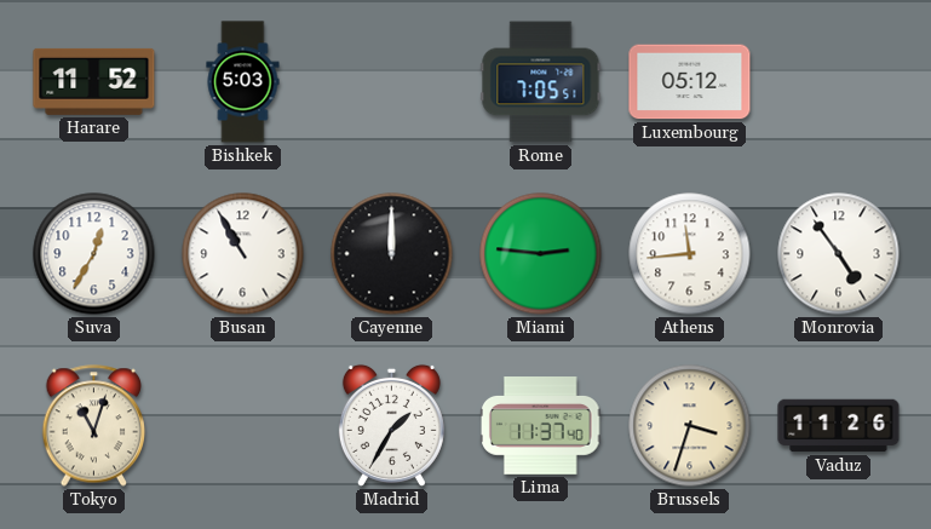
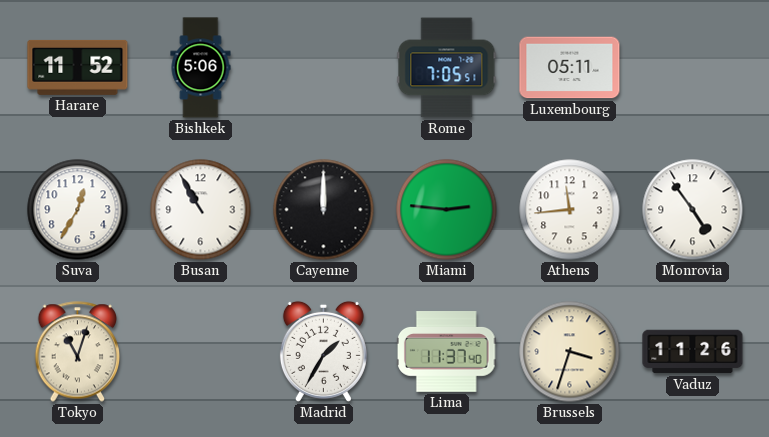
Bishkek: 5:03 -> 5:06
Luxembourg: 05:12 -> 05:11
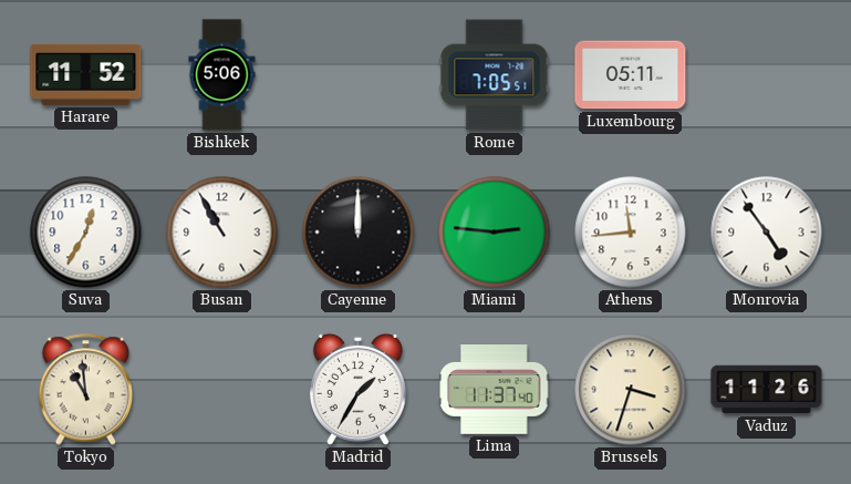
Tokyo: 11:03 -> 10:59
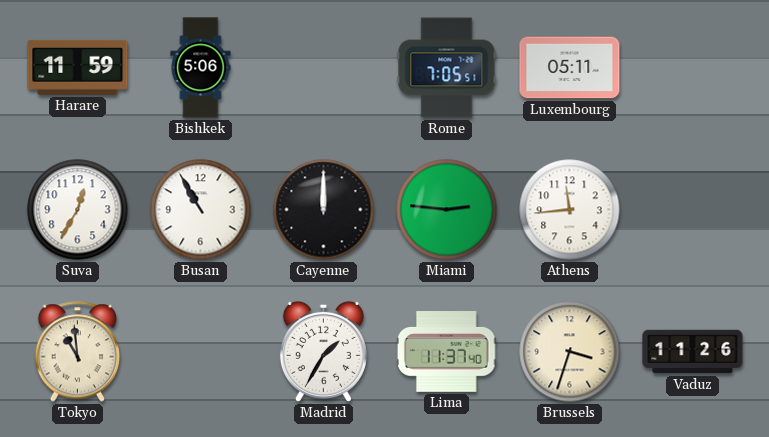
Harare: 11:52 -> 11:59
Monrovia: 4:54 -> none
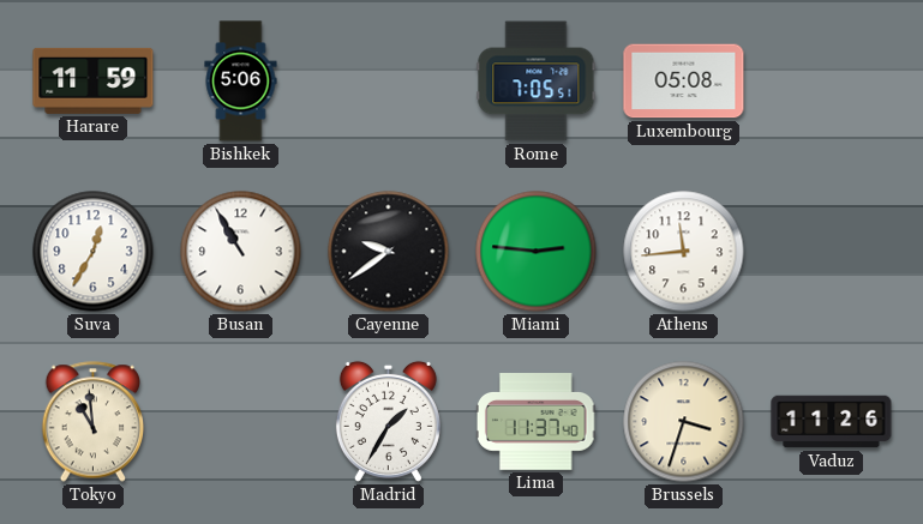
Luxembourg: 05:11 -> 05:08
Cayenne: 12:00 -> 9:39
